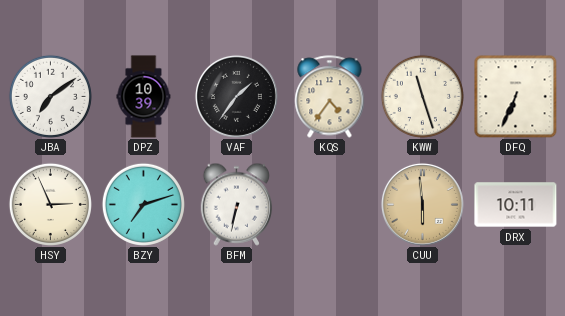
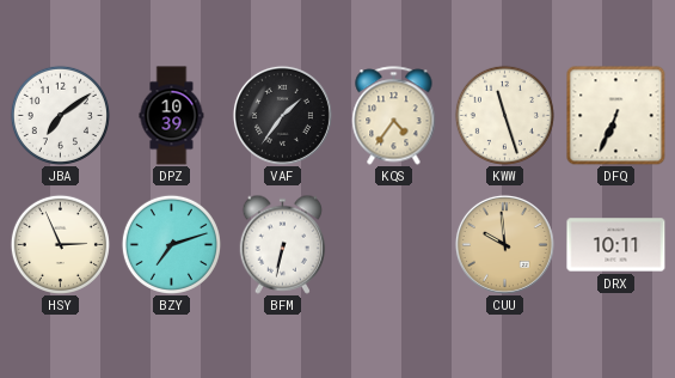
CUU: 5:59 -> 9:59
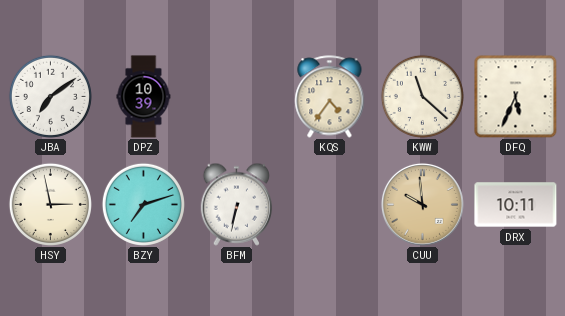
VAF: 1:36 -> none
KWW: 11:27 -> 11:22
DFQ: 6:34 -> 5:34
HSY: 2:56 -> 2:58
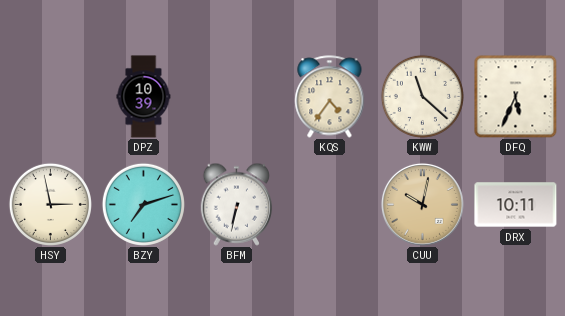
JBA: 7:09 -> none
CUU: 9:59 -> 10:02
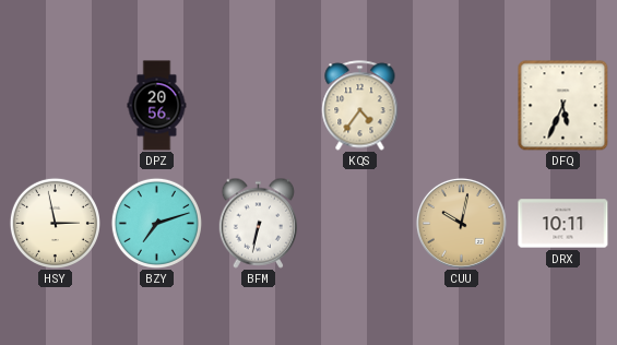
DPZ: 10:39 -> 20:56
KWW: 11:22 -> none
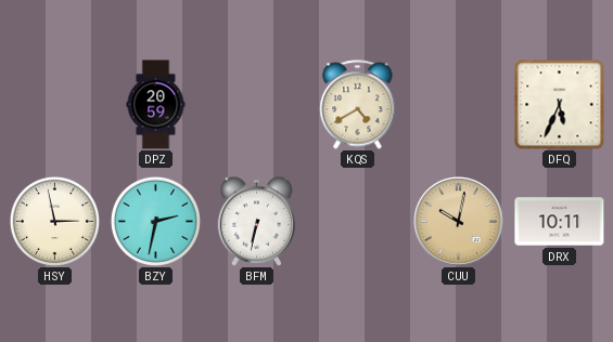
DPZ: 20:56 -> 20:59
KQS: 4:36 -> 4:40
BZY: 7:12 -> 2:32
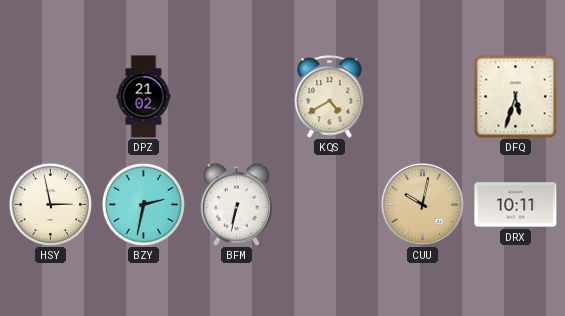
DPZ: 20:59 -> 21:02
DFQ: 5:34 -> 5:33
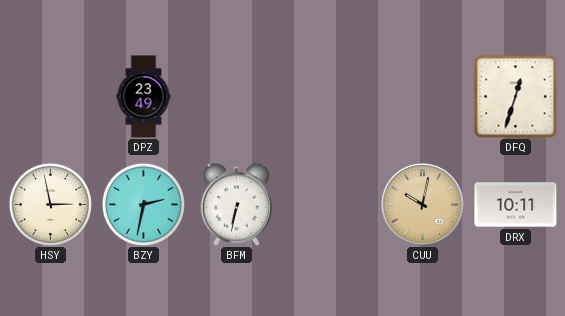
DPZ: 21:02 -> 23:49
KQS: 4:40 -> none
DFQ: 5:33 -> 12:33
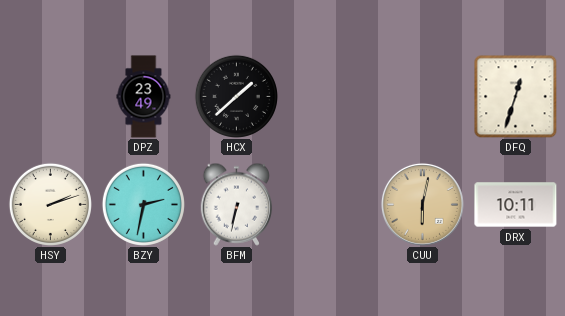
HCX: none -> 1:38
HSY: 2:58 -> 2:12
CUU: 10:02 -> 6:02
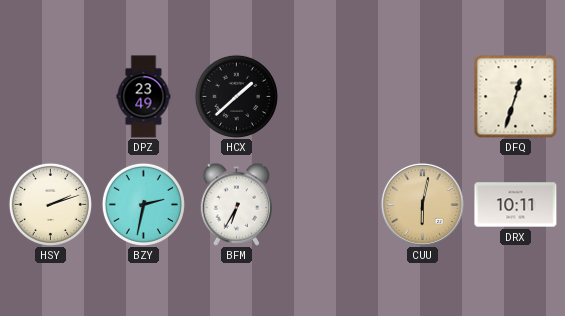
BFM: 6:32 -> 6:35
